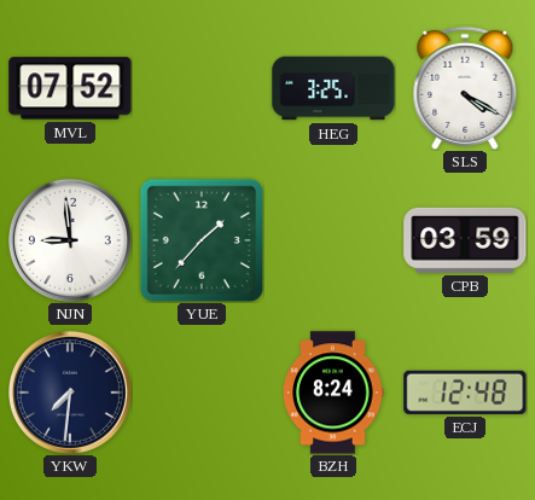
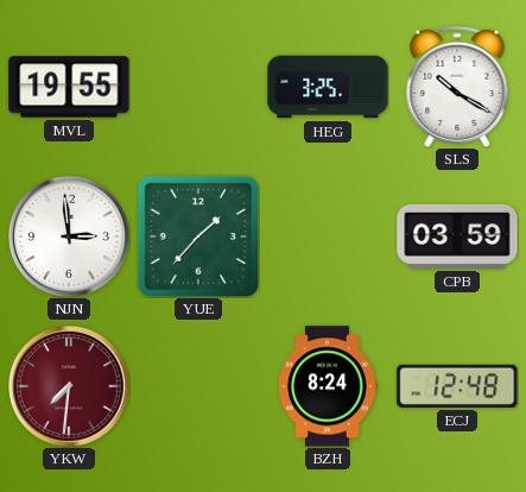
MVL: 07:52 -> 19:55
SLS: 4:20 -> 10:20
NJN: 8:59 -> 2:59
YKW dial: navy -> burgundy
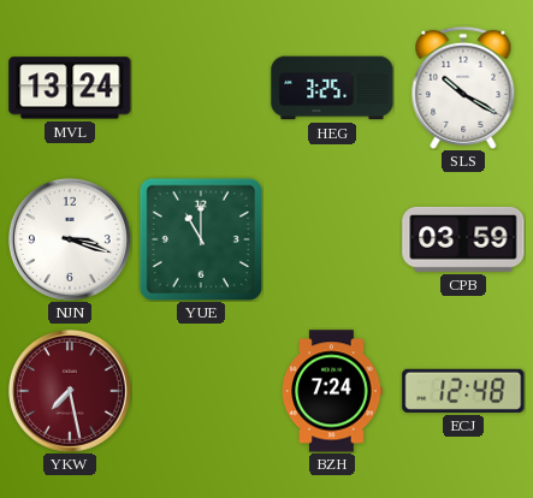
MVL: 19:55 -> 13:24
NJN: 2:59 -> 3:18
YUE: 1:37 -> 11:00
YKW: 7:31 -> 7:28
BZH: 8:24 -> 7:24
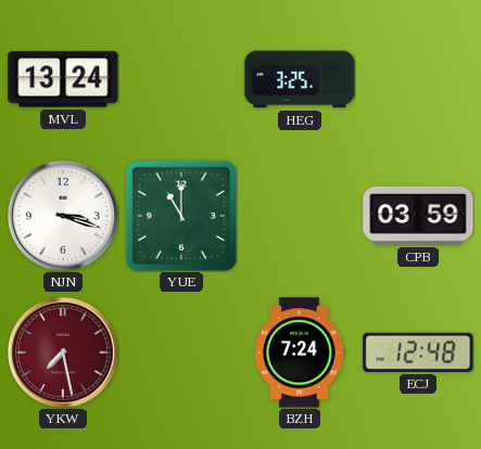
SLS: 10:20 -> none
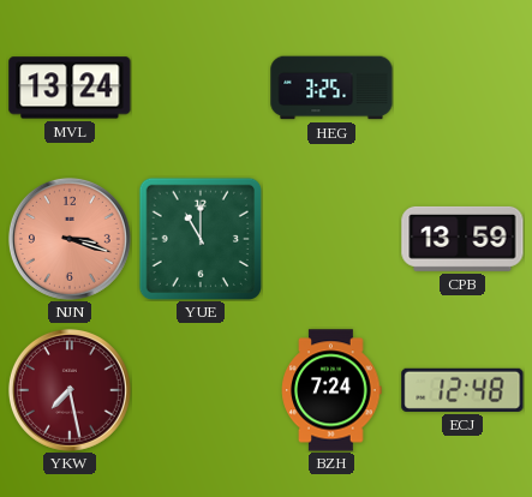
NJN dial: white -> salmon
CPB: 03:59 -> 13:59
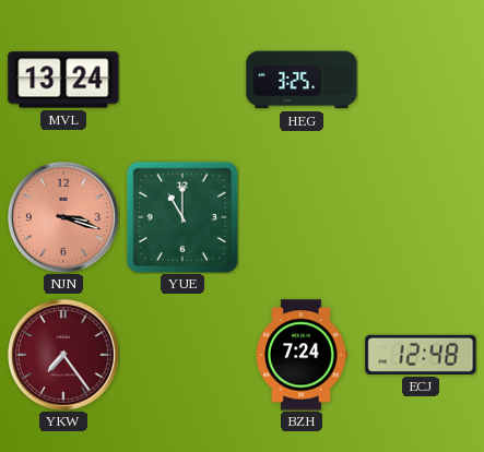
CPB: 13:59 -> none
YKW: 7:28 -> 7:24
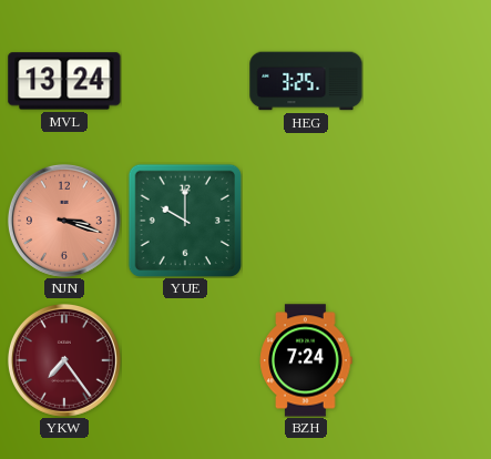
YUE: 11:00 -> 10:00
ECJ: 12:48 -> none
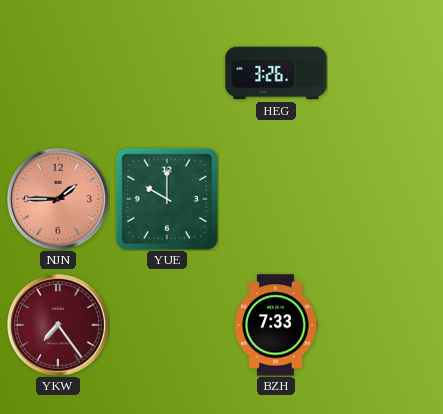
MVL: 13:24 -> none
HEG: 3:25 -> 3:26
NJN: 3:18 -> 1:45
BZH: 7:24 -> 7:33
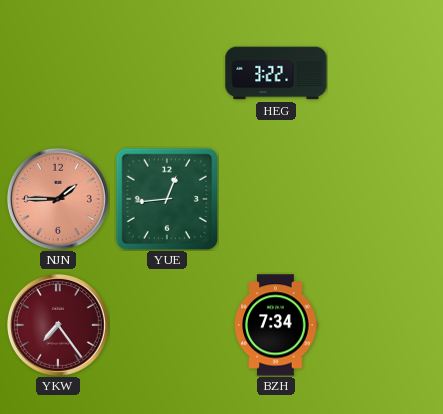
HEG: 3:26 -> 3:22
YUE: 10:00 -> 12:44
BZH: 7:33 -> 7:34
